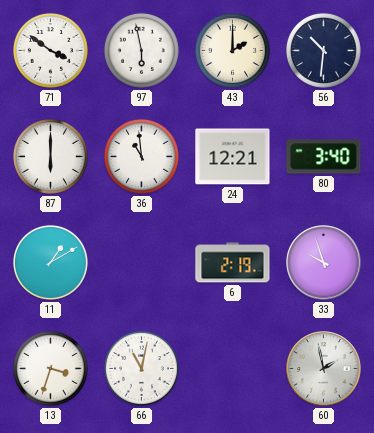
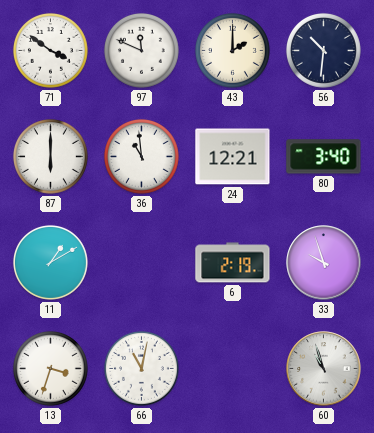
97: 5:58 -> 11:49
60: 1:58 -> 10:57
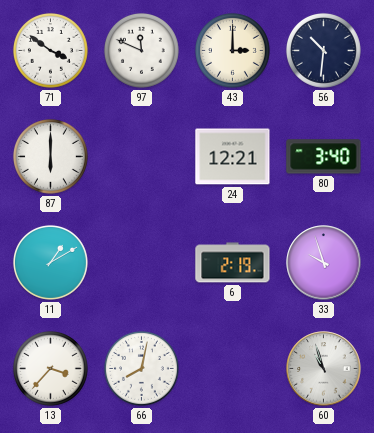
43: 2:00 -> 3:00
36: 10:59 -> none
13: 3:33 -> 3:37
66: 11:02 -> 8:02
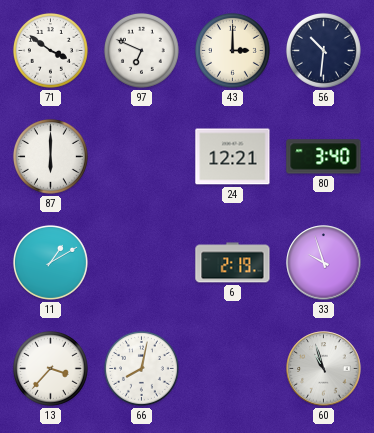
97: 11:49 -> 6:49
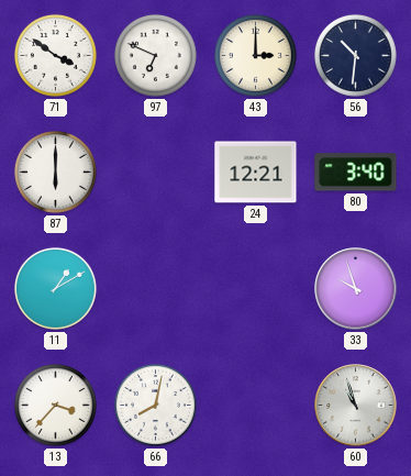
6: 2:19 -> none
